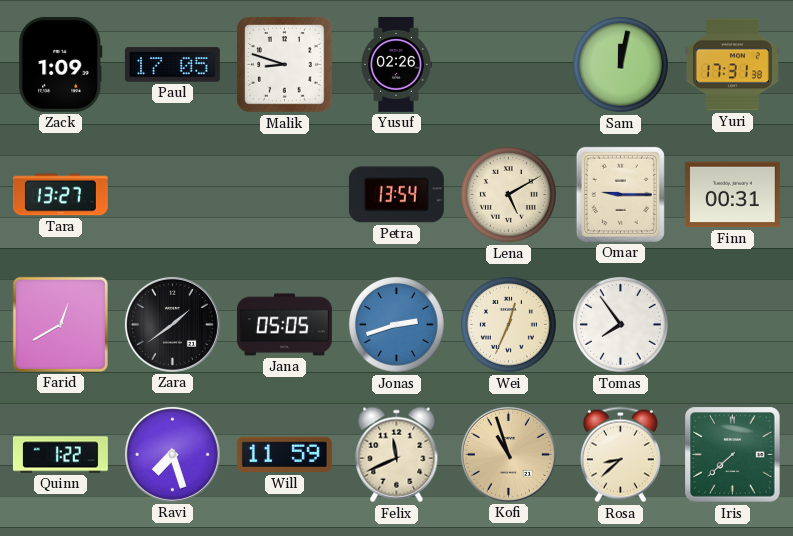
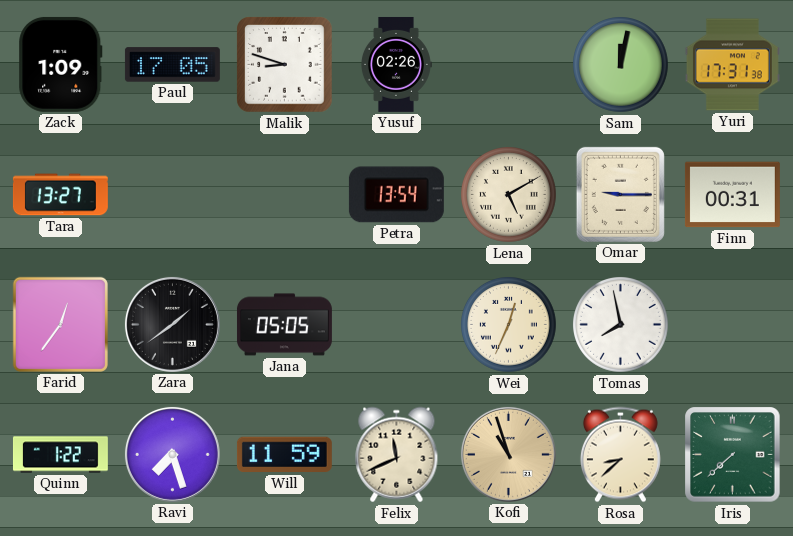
Farid: 12:40 -> 12:36
Jonas: 2:42 -> none
Tomas: 7:54 -> 7:58
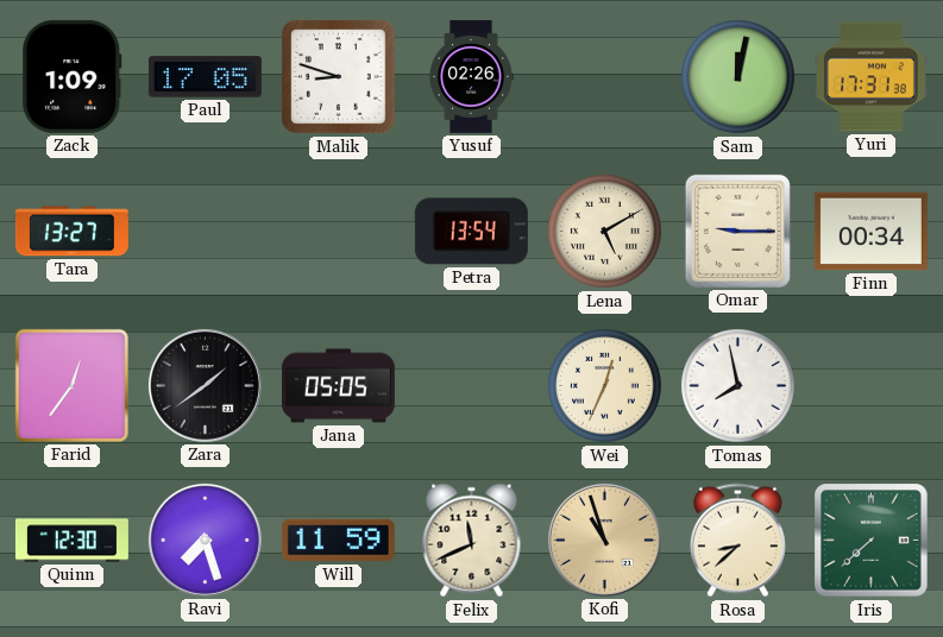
Finn: 00:31 -> 00:34
Quinn: 1:22 -> 12:30
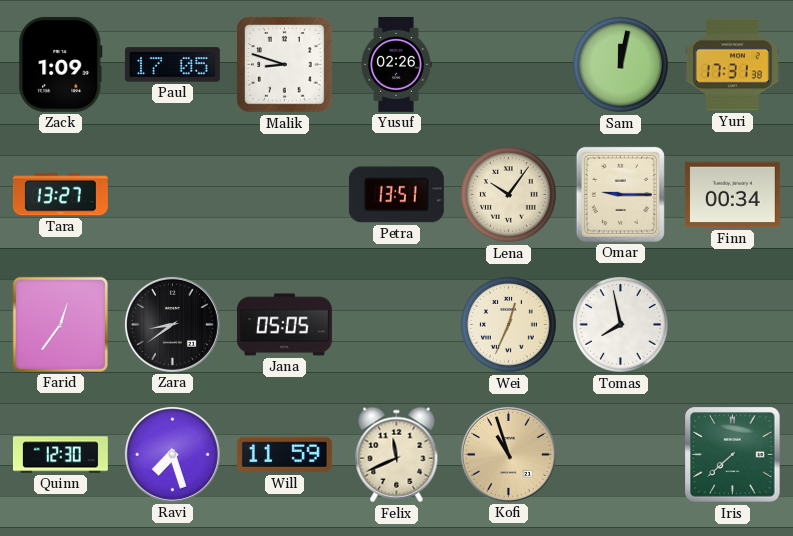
Petra: 13:54 -> 13:51
Lena: 5:10 -> 10:06
Zara: 1:39 -> 8:39
Rosa: 8:38 -> none
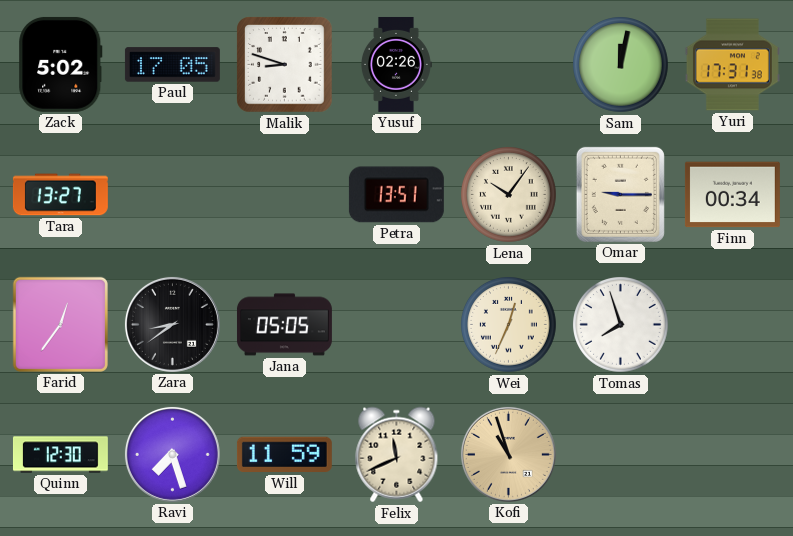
Zack: 1:09 -> 5:02
Tomas: 7:58 -> 7:57
Iris: 7:38 -> none
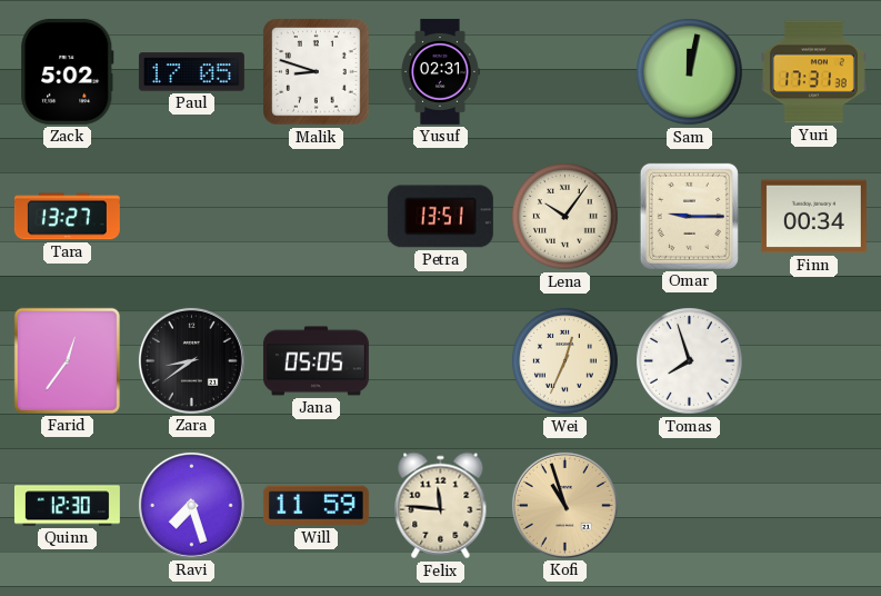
Yusuf: 02:26 -> 02:31
Felix: 11:41 -> 11:46
